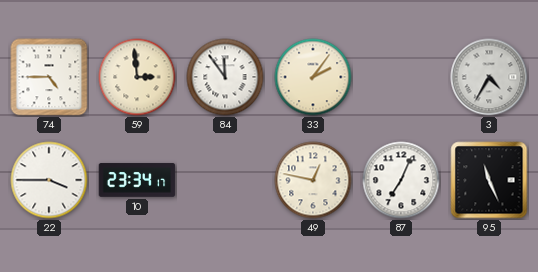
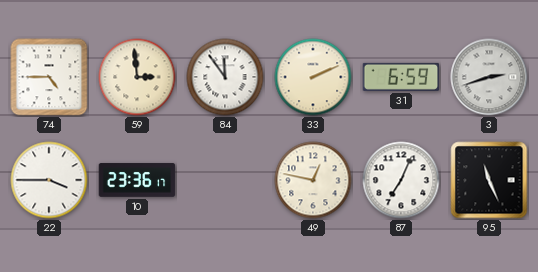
33: 2:06 -> 2:11
31: none -> 6:59
3: 4:35 -> 2:42
10: 23:34 -> 23:36
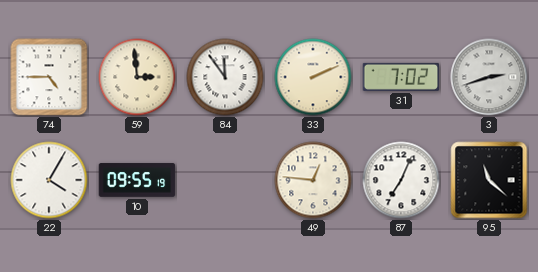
31: 6:59 -> 7:02
22: 3:45 -> 4:05
10: 23:36 -> 09:55
49: 12:47 -> 12:46
95: 11:26 -> 11:22
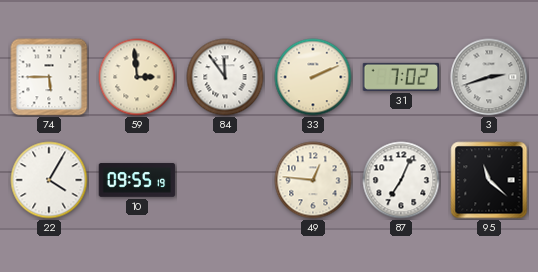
74: 4:45 -> 5:45
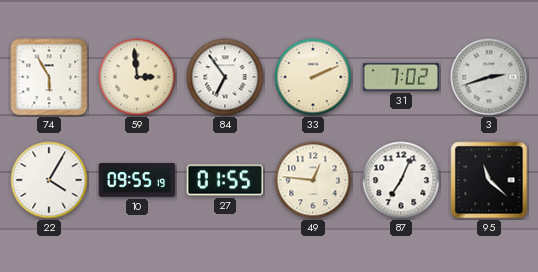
74: 5:45 -> 5:55
84: 11:54 -> 6:54
27: none -> 01:55
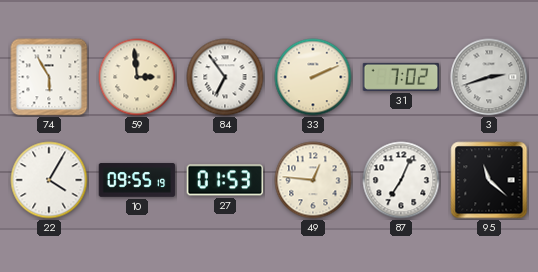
27: 01:55 -> 01:53
